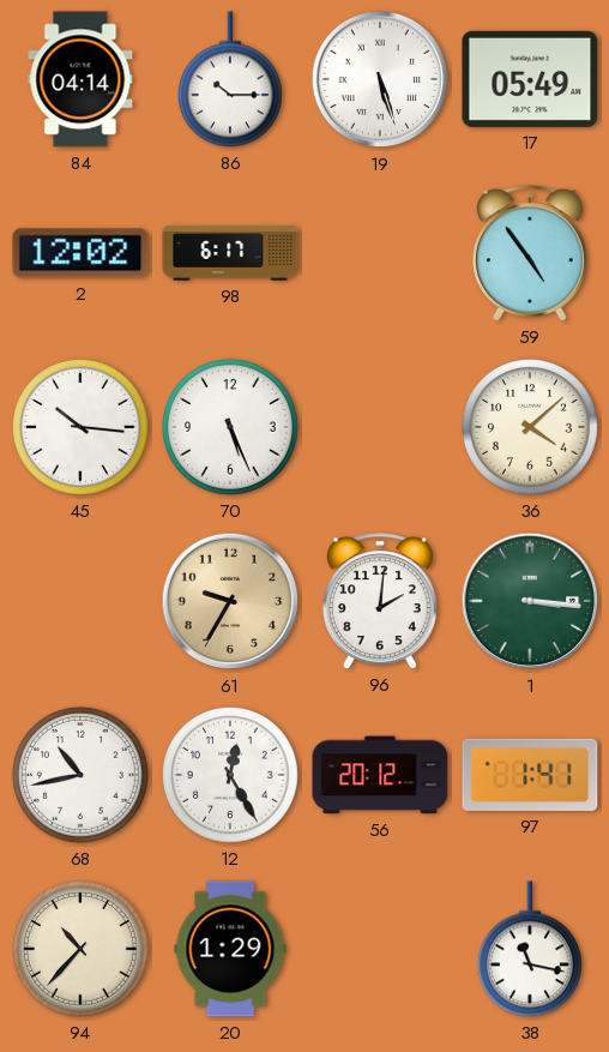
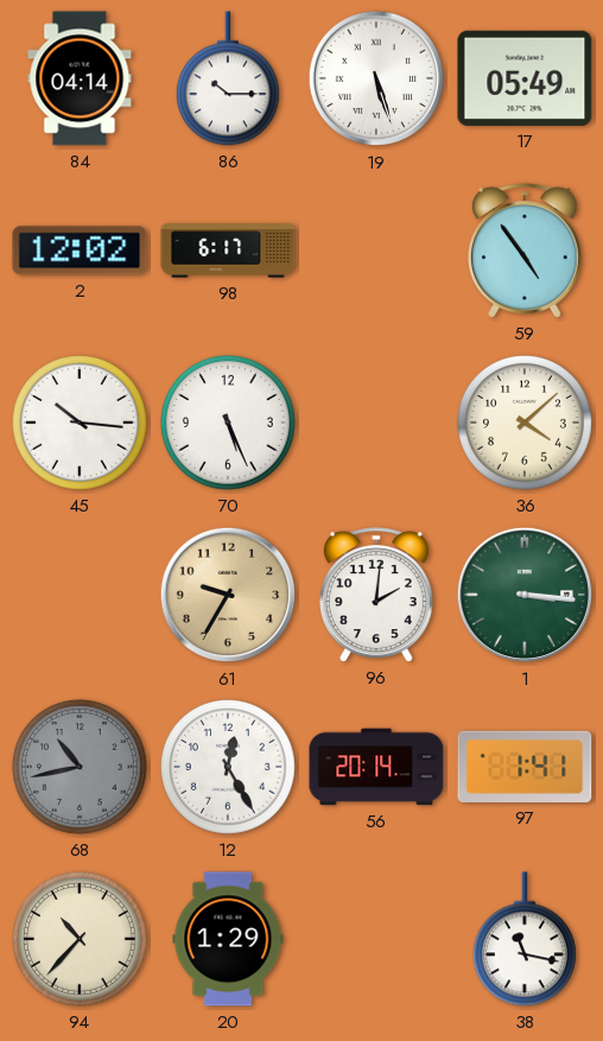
68 dial: white -> grey
56: 20:12 -> 20:14
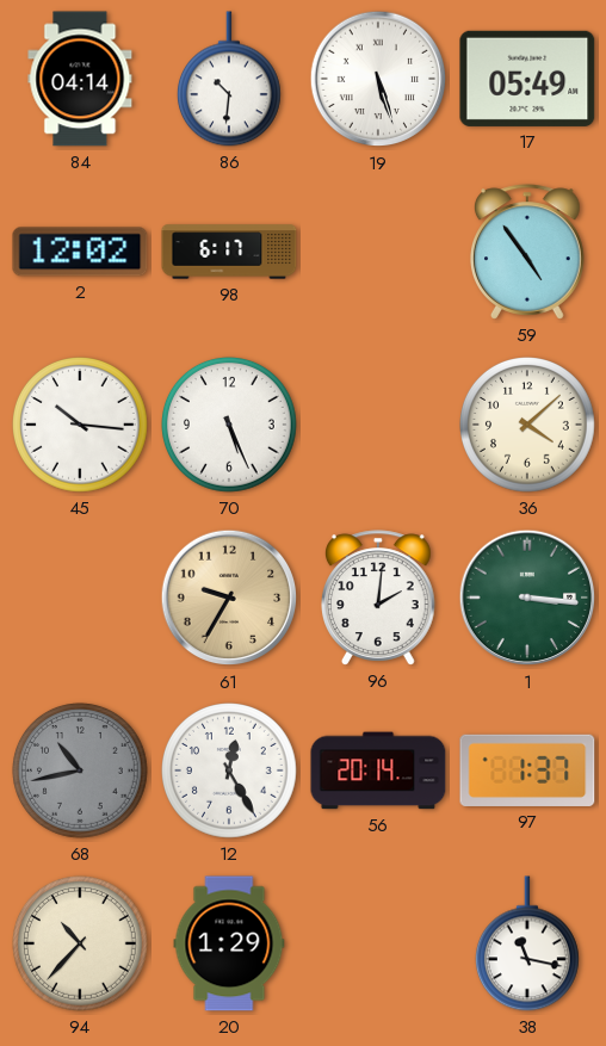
86: 10:15 -> 10:31
97: 1:41 -> 1:37
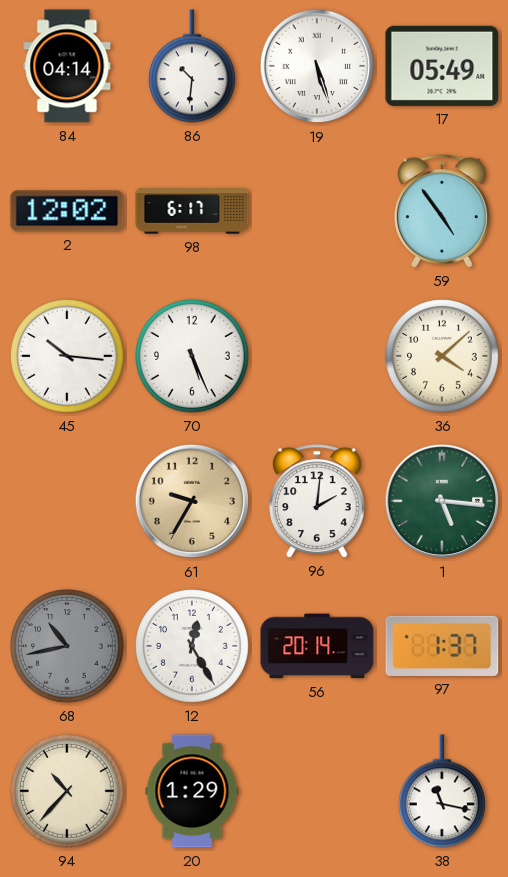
1: 3:16 -> 5:16
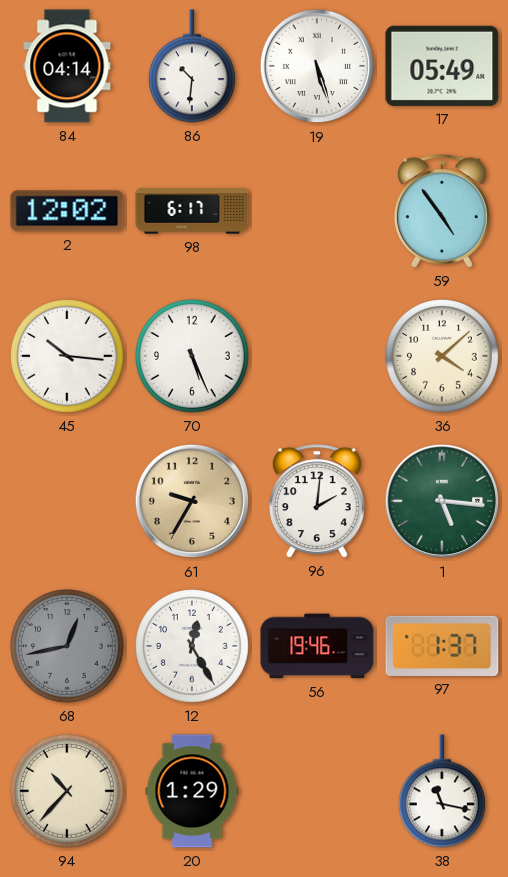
68: 10:43 -> 12:43
56: 20:14 -> 19:46
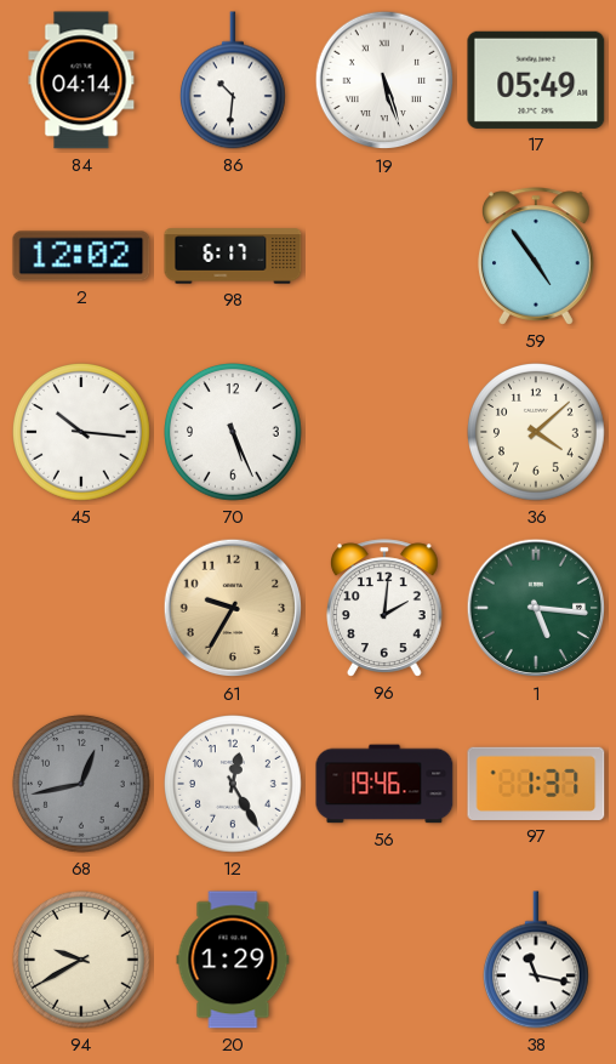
94: 10:37 -> 9:40
